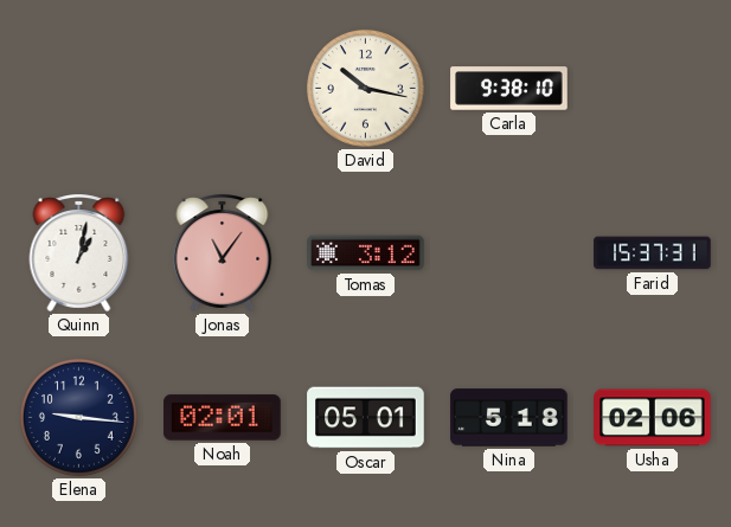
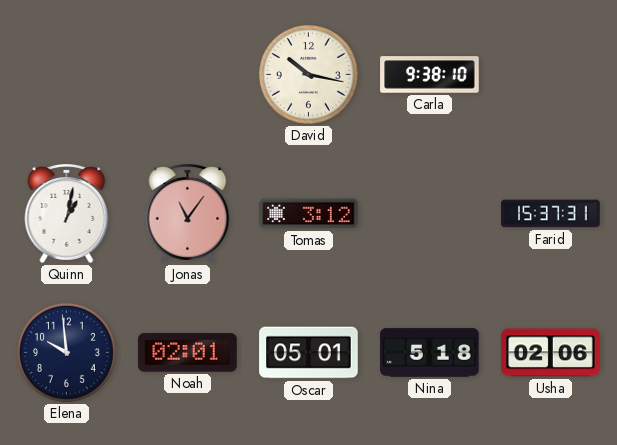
Elena: 9:16 -> 9:59
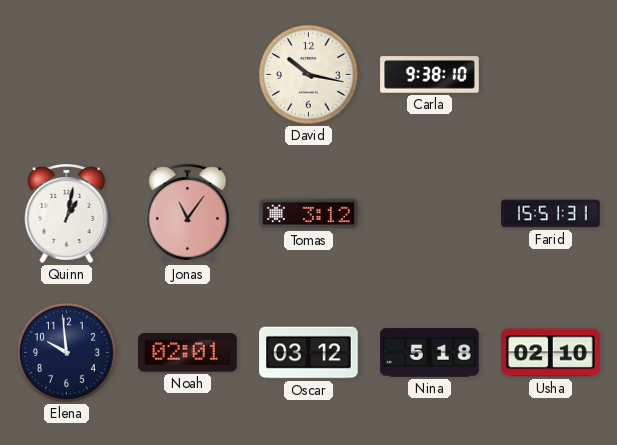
Farid: 15:37 -> 15:51
Oscar: 05:01 -> 03:12
Usha: 02:06 -> 02:10
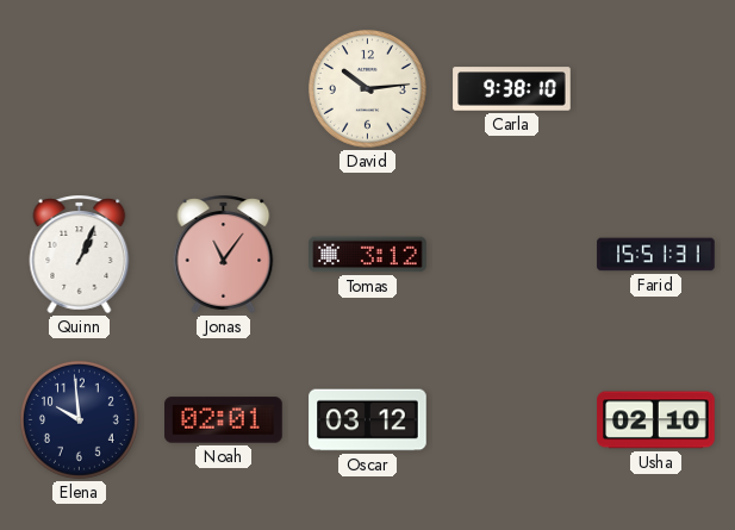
David: 10:17 -> 10:14
Quinn: 1:02 -> 1:04
Nina: 5:18 -> none
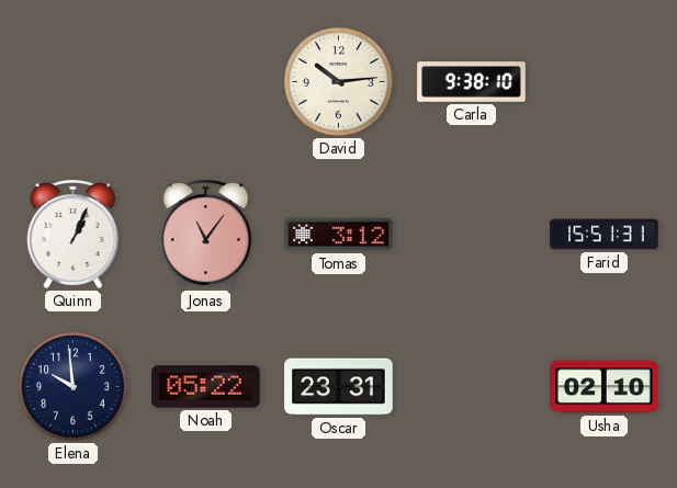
Noah: 02:01 -> 05:22
Oscar: 03:12 -> 23:31
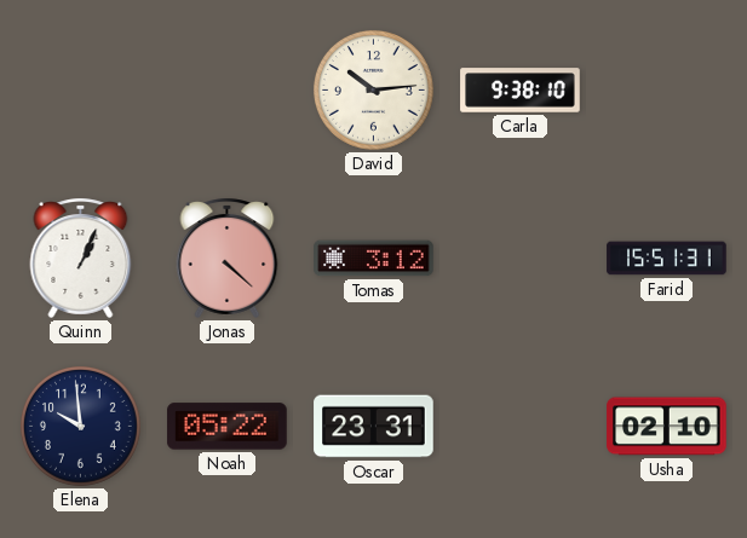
Jonas: 11:06 -> 4:22
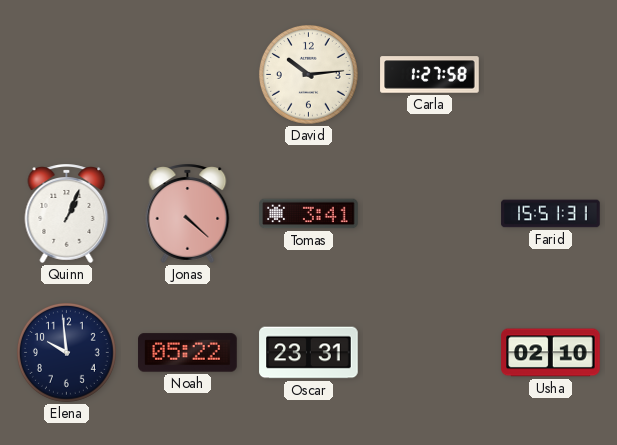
Carla: 9:38 -> 1:27
Tomas: 3:12 -> 3:41
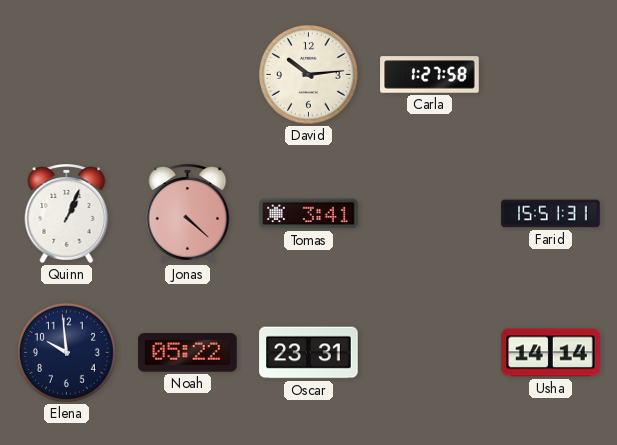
Usha: 02:10 -> 14:14
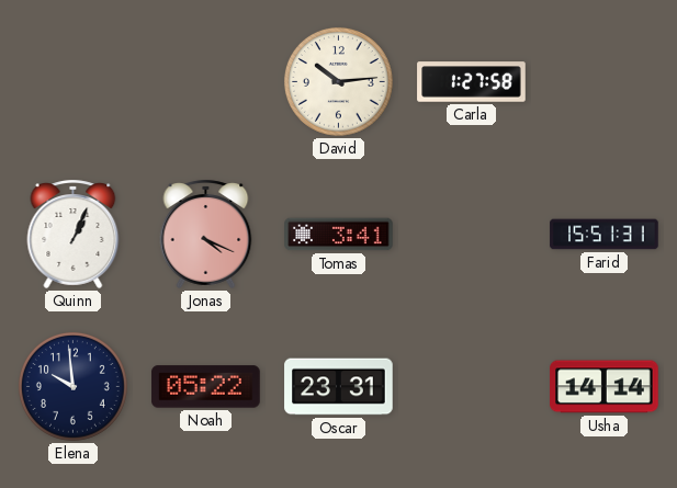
Jonas: 4:22 -> 4:19
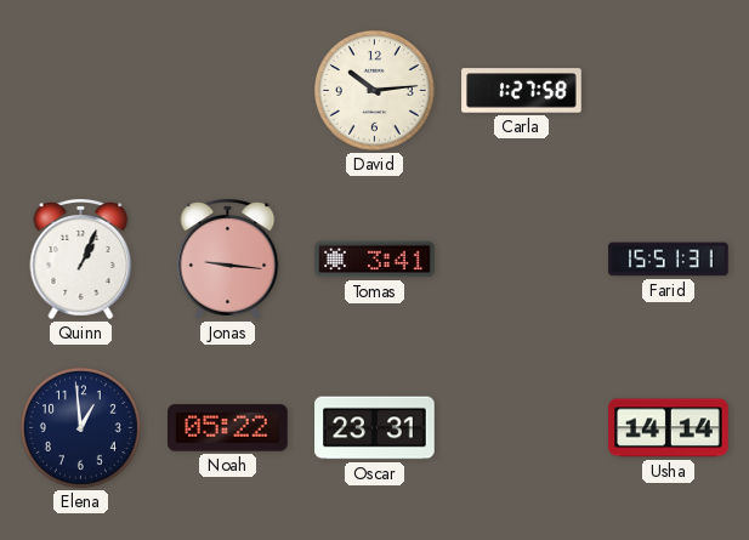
Jonas: 4:19 -> 9:16
Elena: 9:59 -> 12:59
